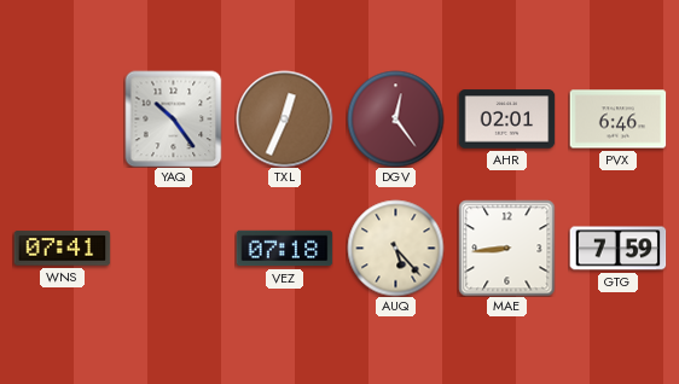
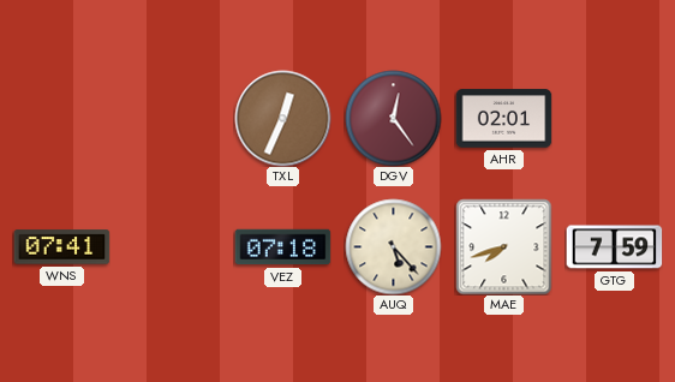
YAQ: 10:24 -> none
PVX: 6:46 -> none
MAE: 8:44 -> 7:42
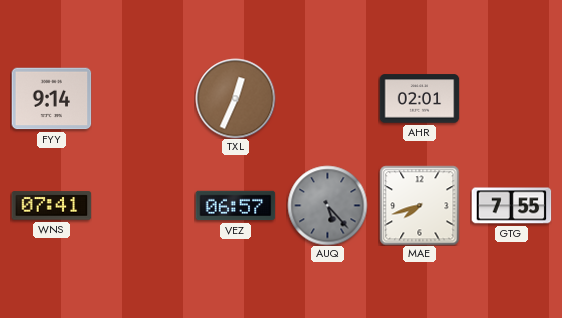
FYY: none -> 9:14
DGV: 12:24 -> none
VEZ: 07:18 -> 06:57
AUQ dial: cream -> grey
GTG: 7:59 -> 7:55
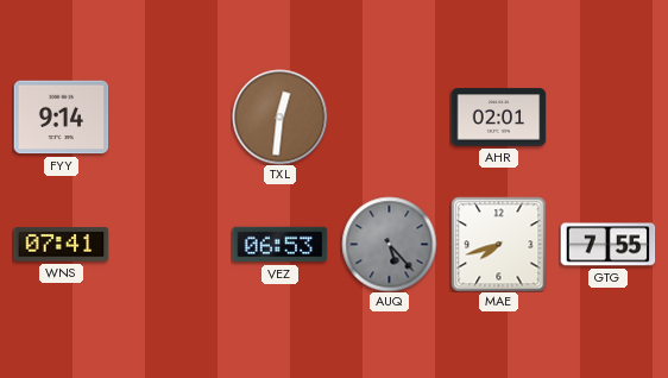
TXL: 12:34 -> 12:31
VEZ: 06:57 -> 06:53
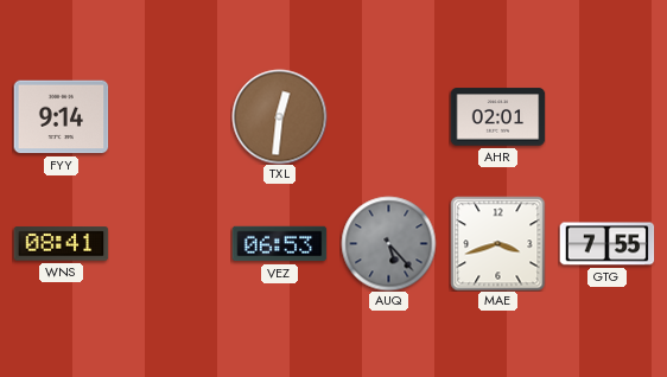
WNS: 07:41 -> 08:41
MAE: 7:42 -> 3:42
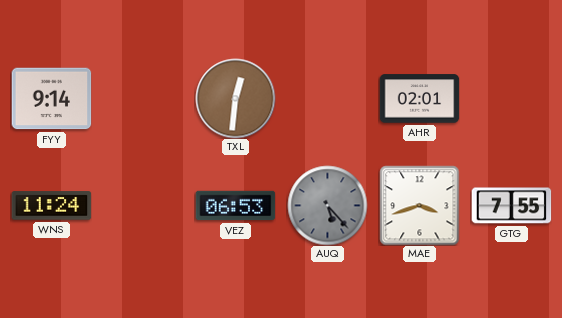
WNS: 08:41 -> 11:24
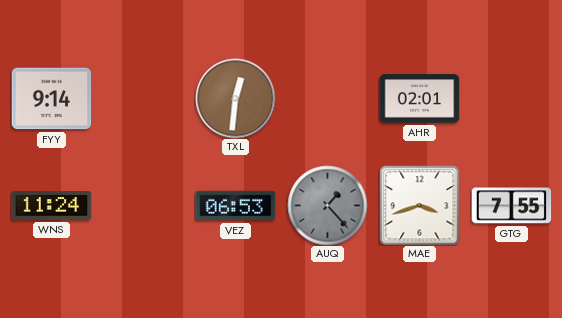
AUQ: 5:23 -> 1:23
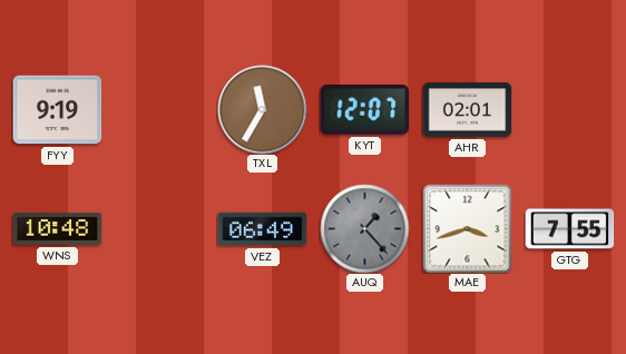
FYY: 9:14 -> 9:19
TXL: 12:31 -> 11:35
KYT: none -> 12:07
WNS: 11:24 -> 10:48
VEZ: 06:53 -> 06:49
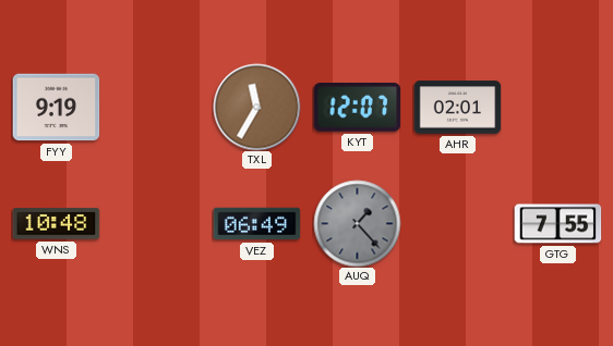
MAE: 3:42 -> none
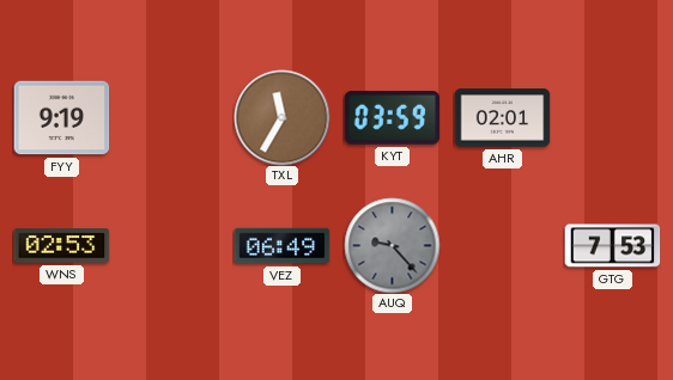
KYT: 12:07 -> 03:59
WNS: 10:48 -> 02:53
AUQ: 1:23 -> 9:23
GTG: 7:55 -> 7:53
